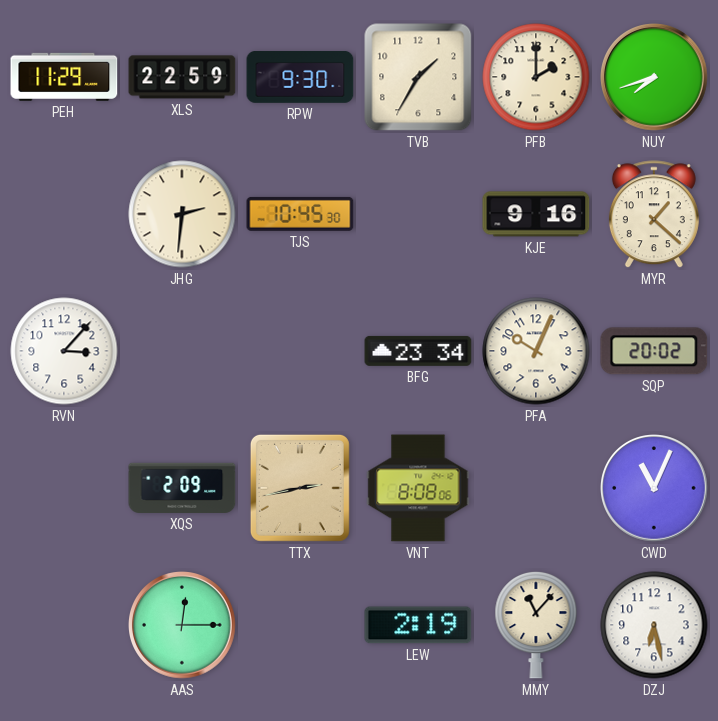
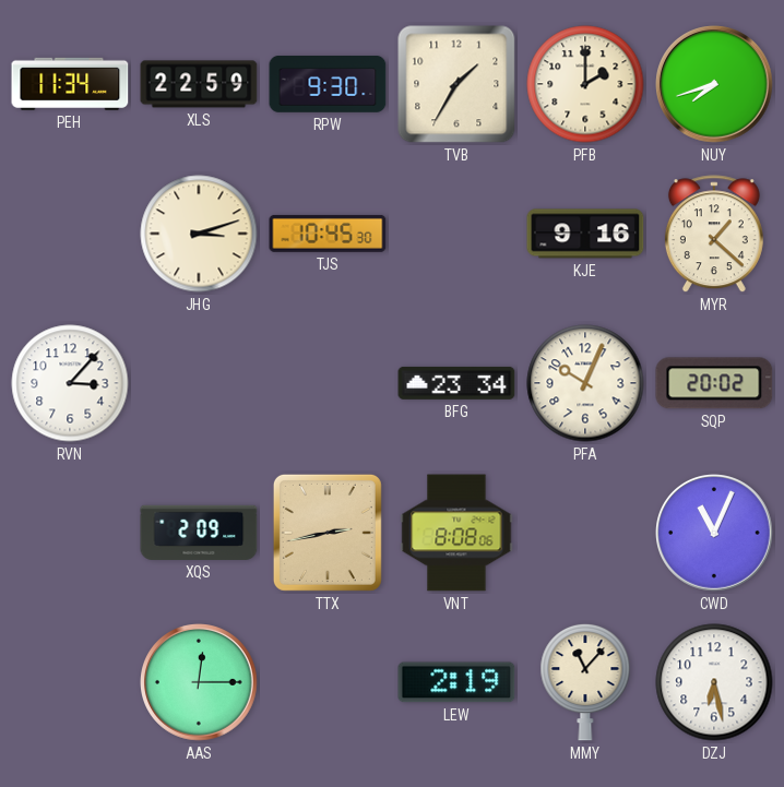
PEH: 11:29 -> 11:34
JHG: 2:31 -> 3:12
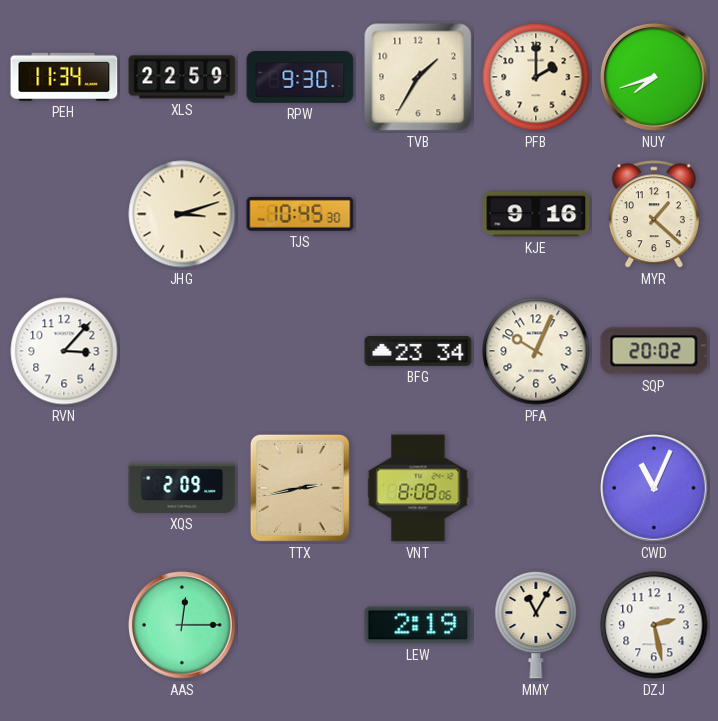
MMY: 11:07 -> 11:05
DZJ: 6:28 -> 2:28
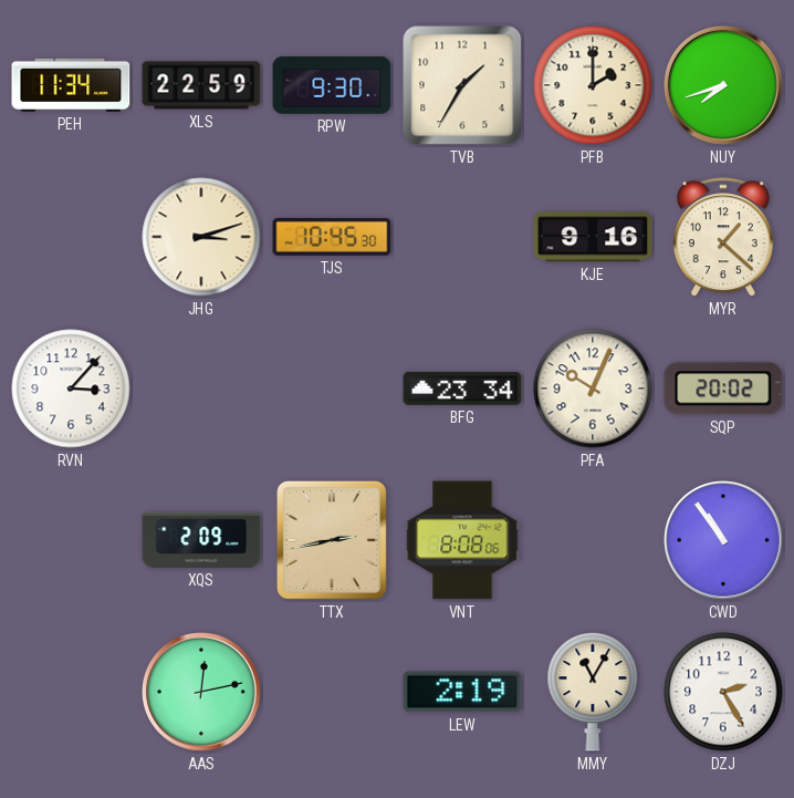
CWD: 11:04 -> 10:54
AAS: 12:15 -> 12:13
DZJ: 2:28 -> 2:25
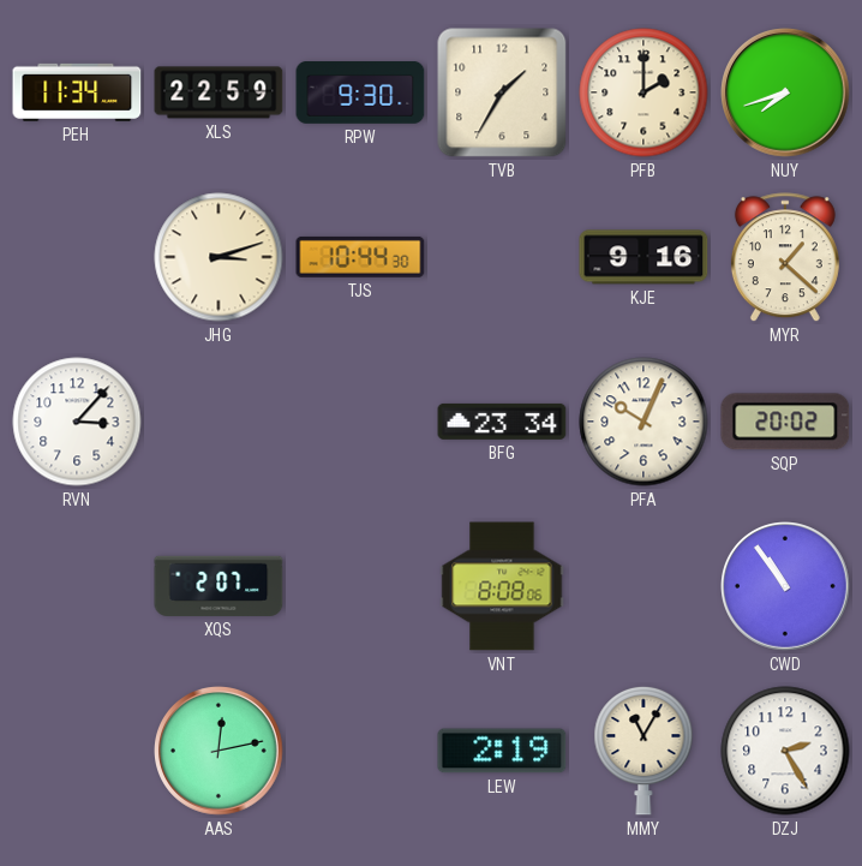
TJS: 10:45 -> 10:44
XQS: 2:09 -> 2:07
TTX: 2:43 -> none
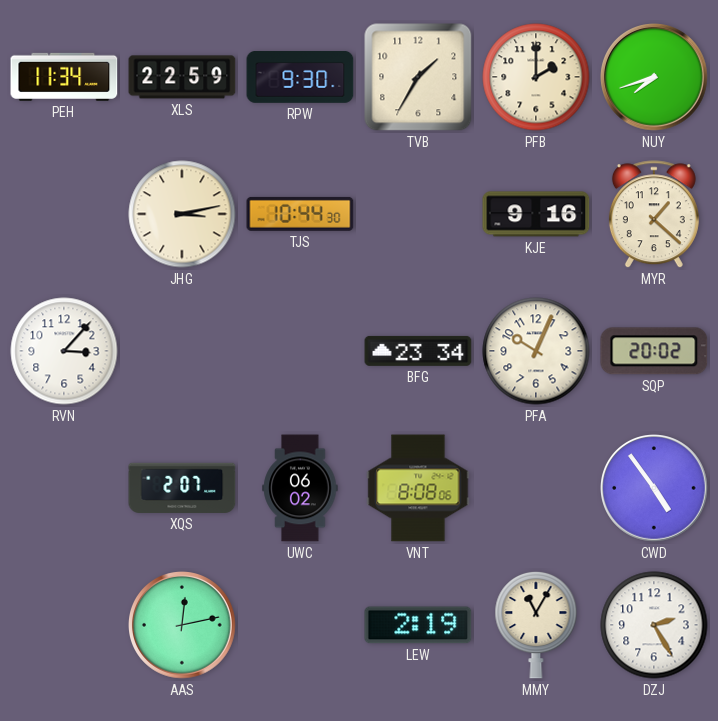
JHG: 3:12 -> 3:13
UWC: none -> 06:02
CWD: 10:54 -> 4:54
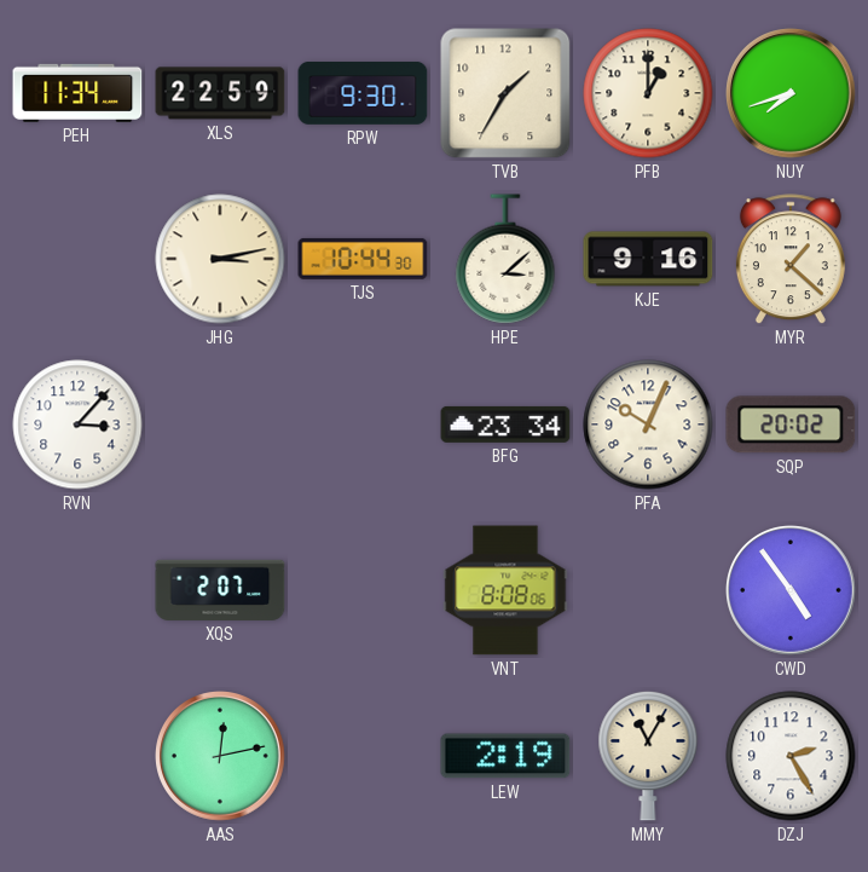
PFB: 2:00 -> 1:00
HPE: none -> 3:08
UWC: 06:02 -> none
